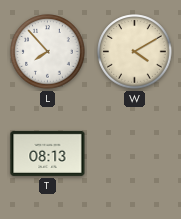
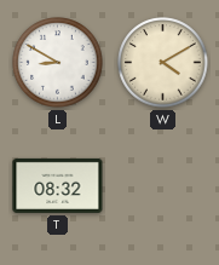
L: 7:53 -> 8:50
T: 08:13 -> 08:32
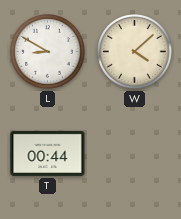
W: 4:10 -> 4:08
T: 08:32 -> 00:44
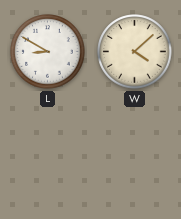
T: 00:44 -> none
